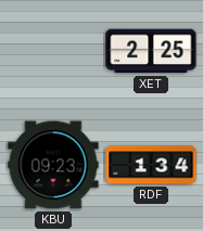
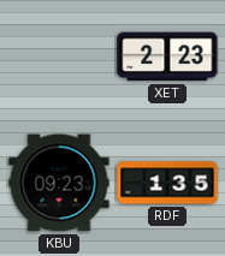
XET: 2:25 -> 2:23
RDF: 1:34 -> 1:35
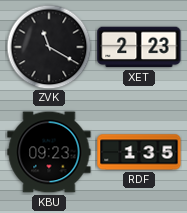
ZVK: none -> 11:20
